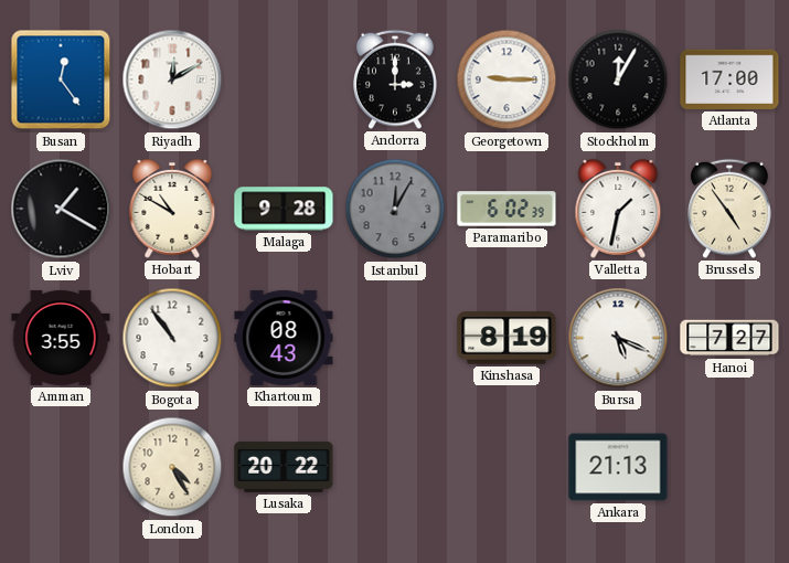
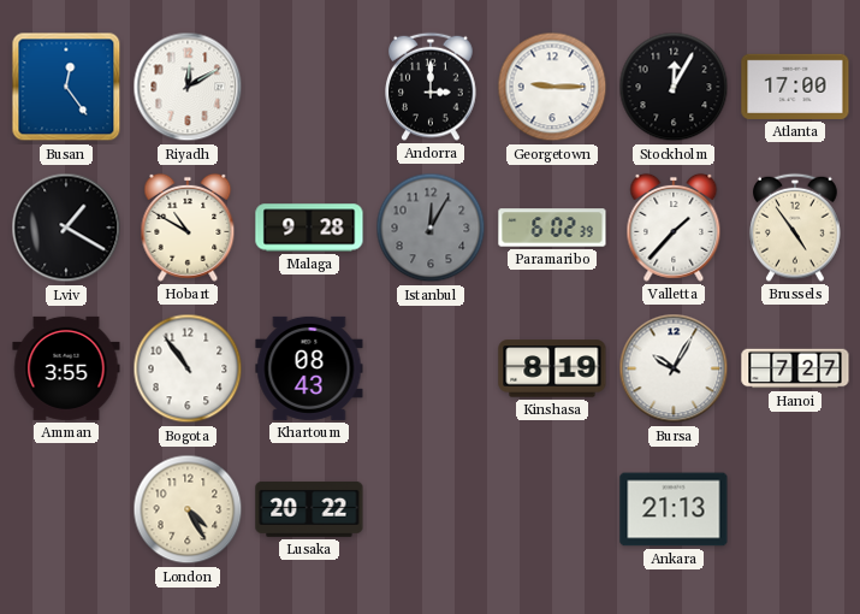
Valletta: 1:32 -> 1:37
Bursa: 5:19 -> 10:05
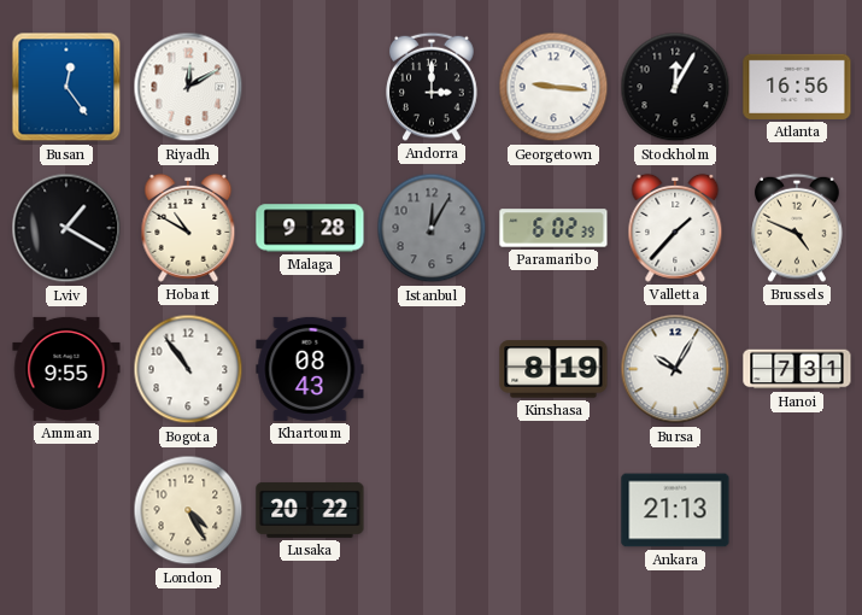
Georgetown: 9:15 -> 9:16
Atlanta: 17:00 -> 16:56
Brussels: 4:54 -> 4:49
Amman: 3:55 -> 9:55
Hanoi: 7:27 -> 7:31
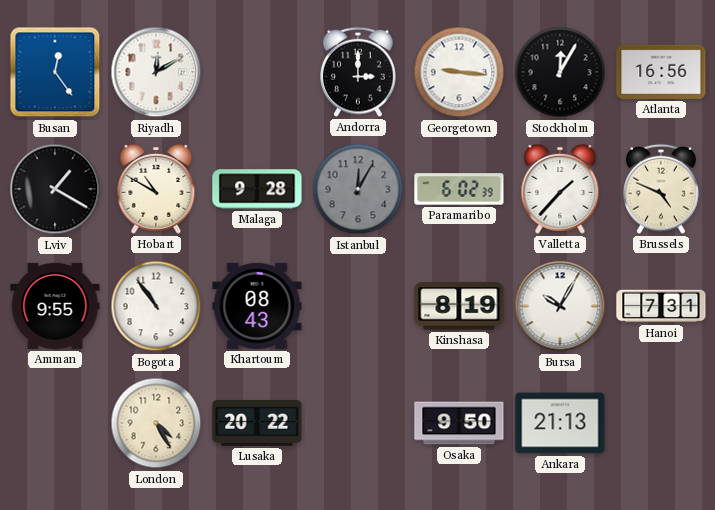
Osaka: none -> 9:50
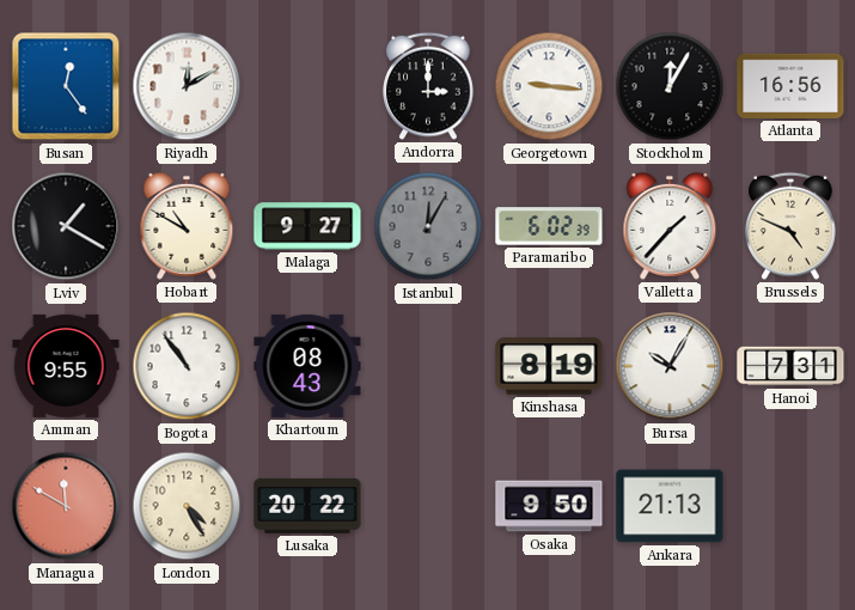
Malaga: 9:28 -> 9:27
Managua: none -> 11:50
